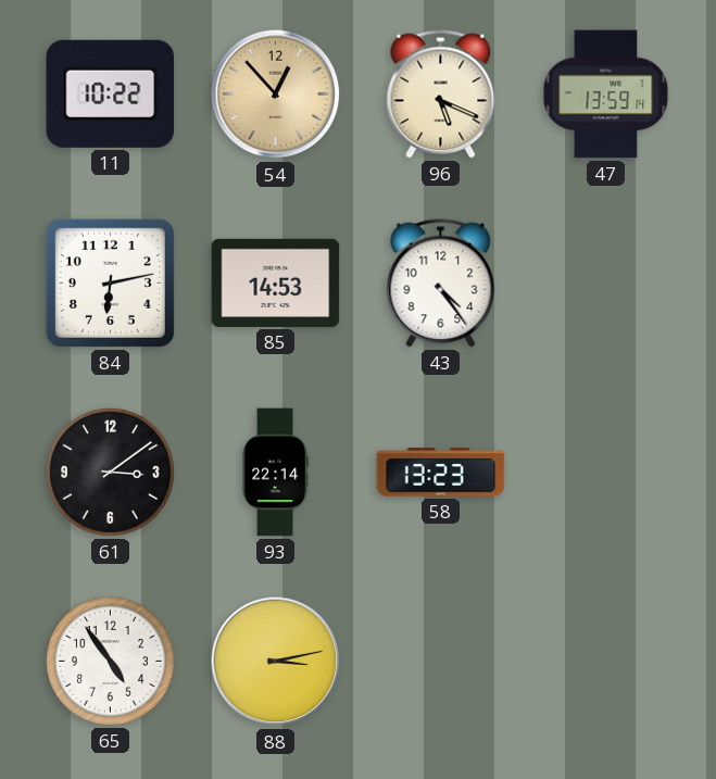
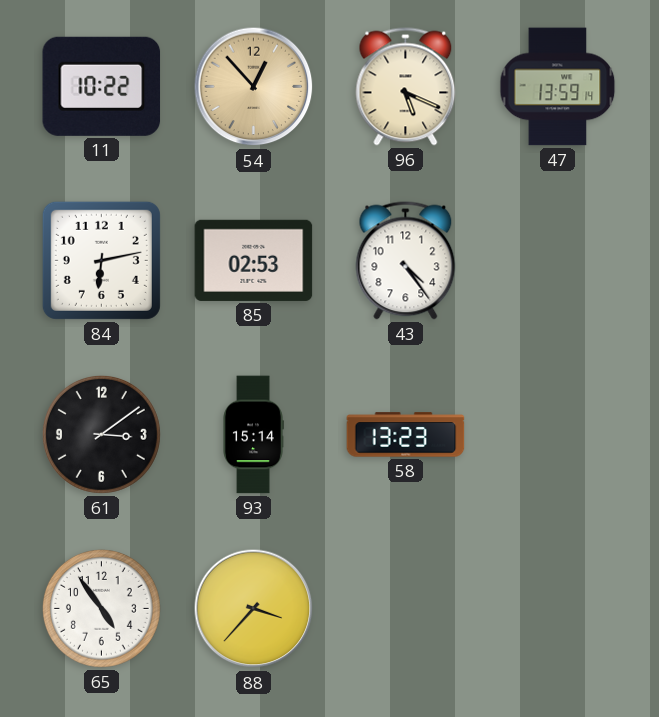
85: 14:53 -> 02:53
93: 22:14 -> 15:14
88: 3:13 -> 3:37
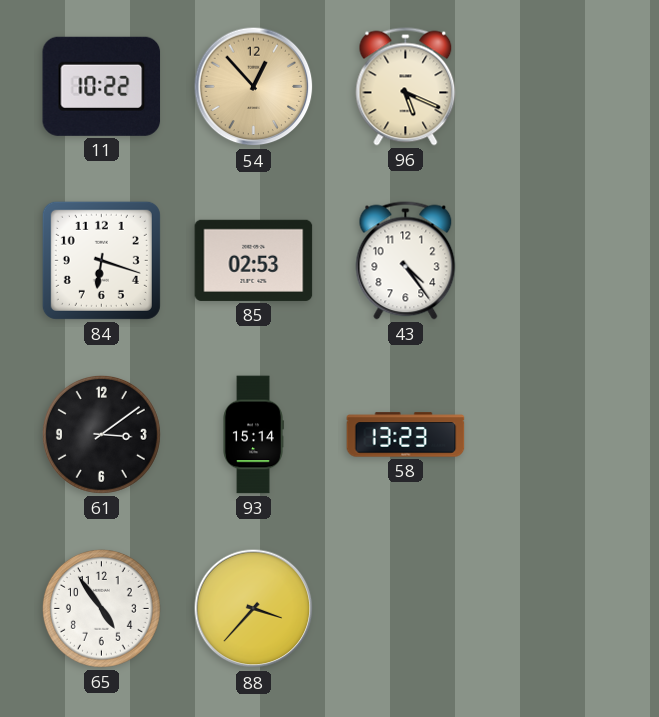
47: 13:59 -> none
84: 6:13 -> 6:18
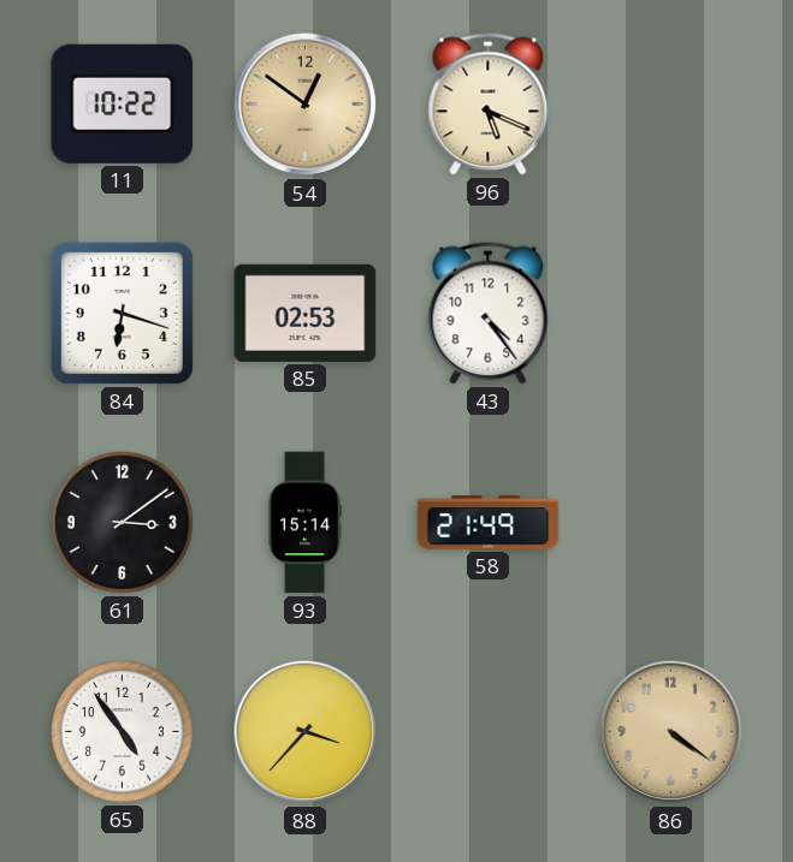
54: 12:53 -> 12:51
58: 13:23 -> 21:49
86: none -> 4:21
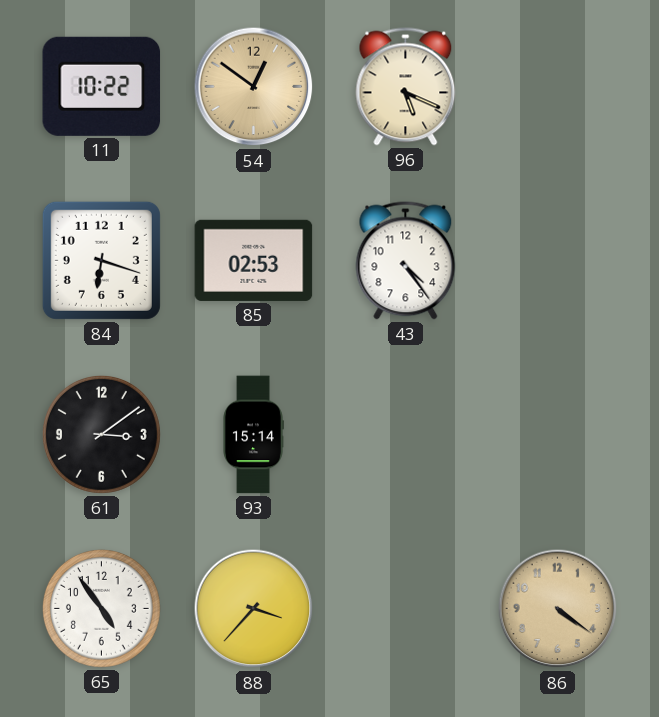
58: 21:49 -> none
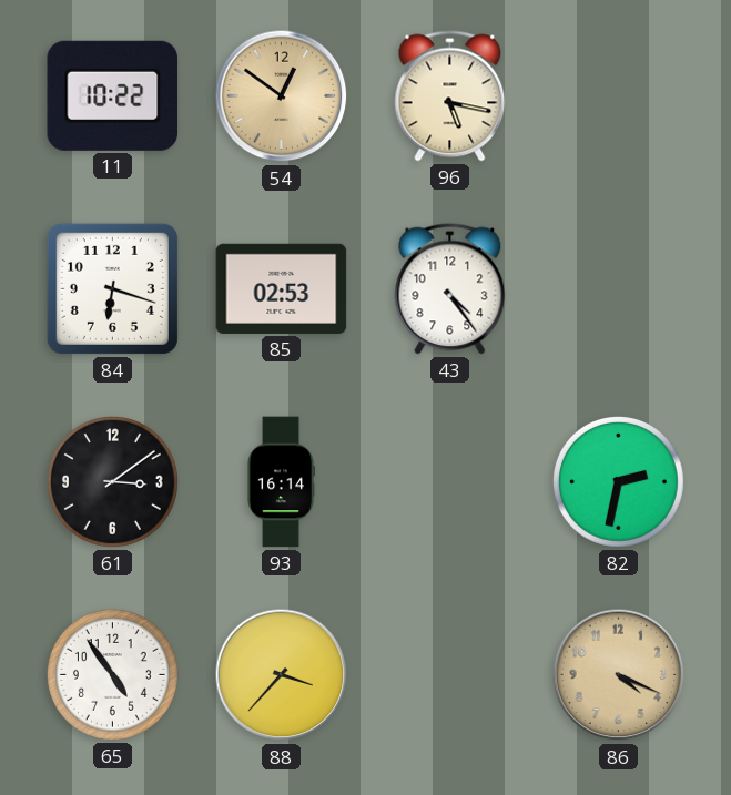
96: 5:19 -> 5:17
93: 15:14 -> 16:14
82: none -> 2:32
86: 4:21 -> 4:19
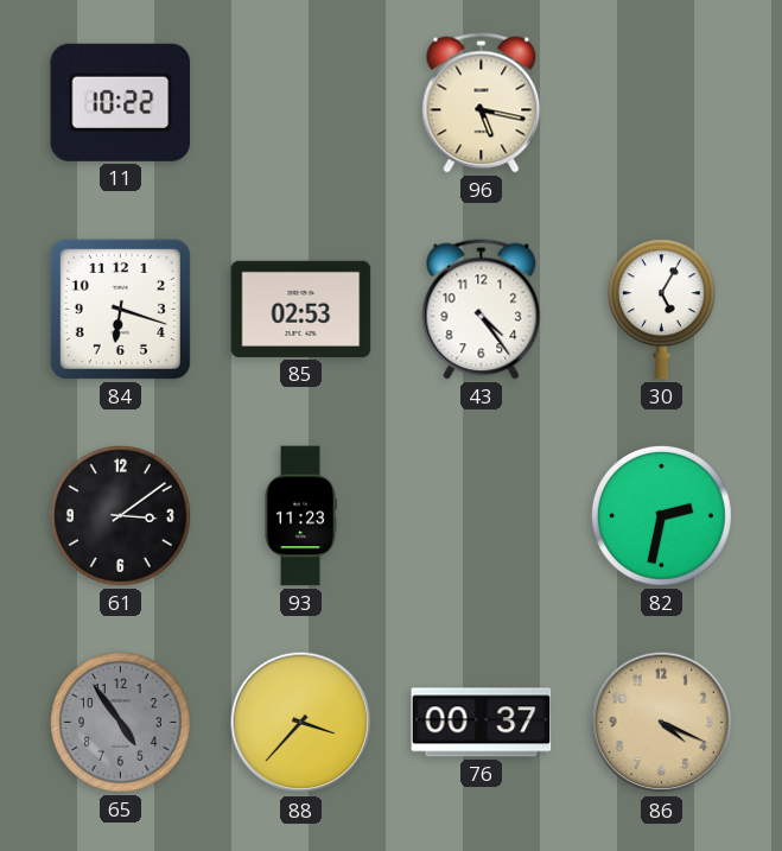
54: 12:51 -> none
30: none -> 5:05
93: 16:14 -> 11:23
65 dial: white -> grey
76: none -> 00:37
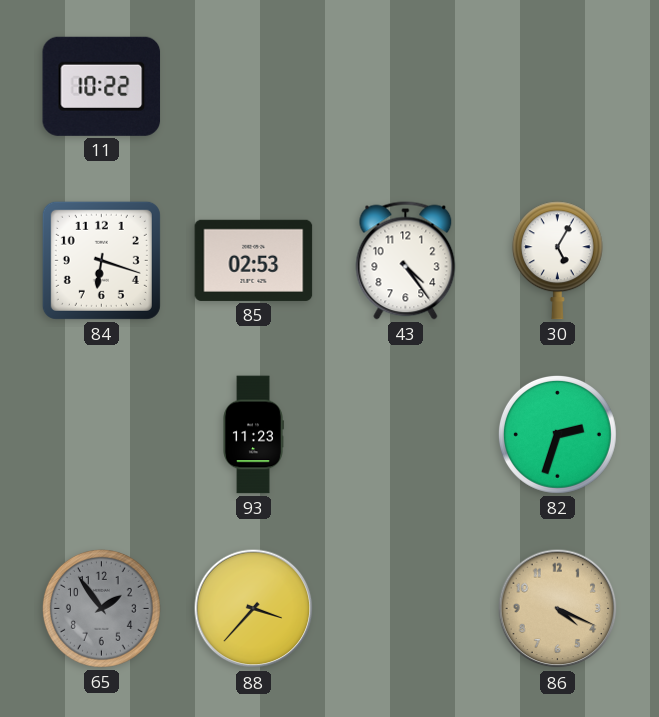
96: 5:17 -> none
61: 3:09 -> none
82: 2:32 -> 2:33
65: 4:54 -> 1:54
76: 00:37 -> none
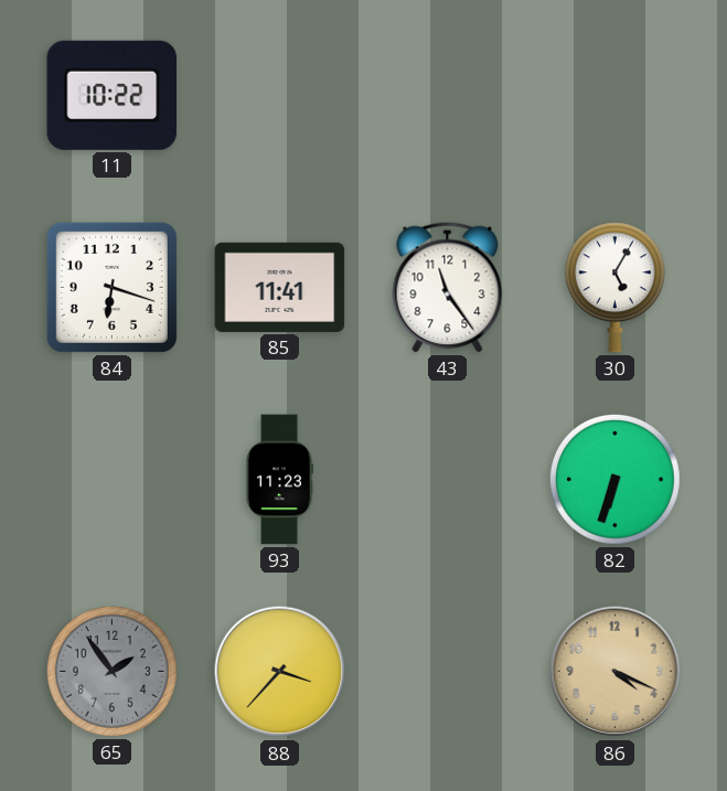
85: 02:53 -> 11:41
43: 4:24 -> 11:24
82: 2:33 -> 6:33
